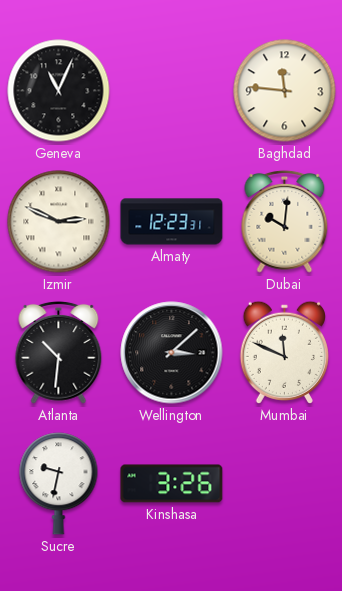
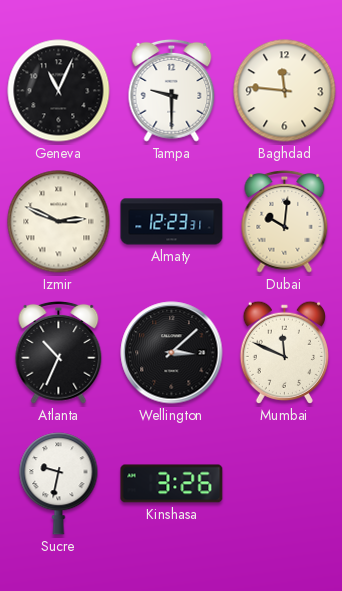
Tampa: none -> 9:30
Atlanta: 10:31 -> 10:34
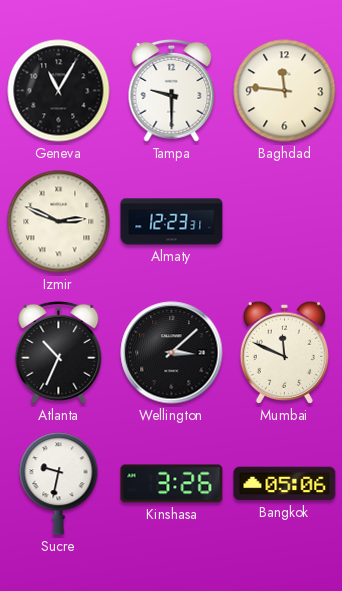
Geneva: 11:04 -> 11:05
Dubai: 10:01 -> none
Bangkok: none -> 05:06
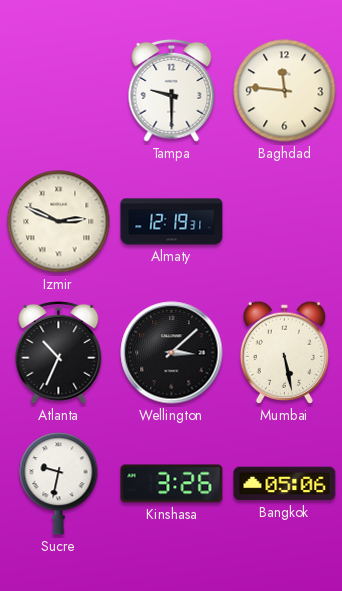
Geneva: 11:05 -> none
Almaty: 12:23 -> 12:19
Mumbai: 11:49 -> 5:28
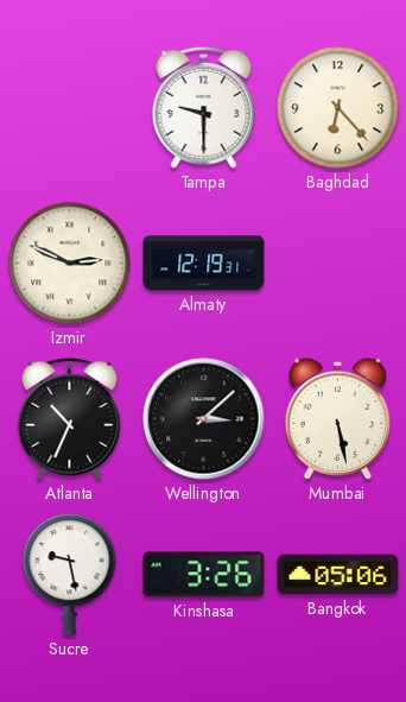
Baghdad: 11:46 -> 6:23
Sucre: 9:32 -> 9:28
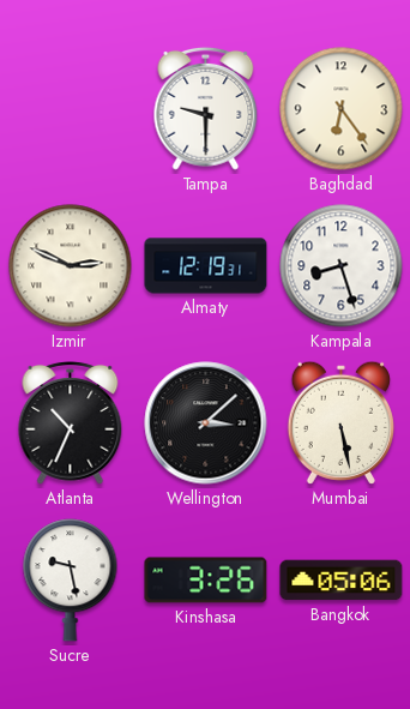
Baghdad: 6:23 -> 6:24
Kampala: none -> 8:27
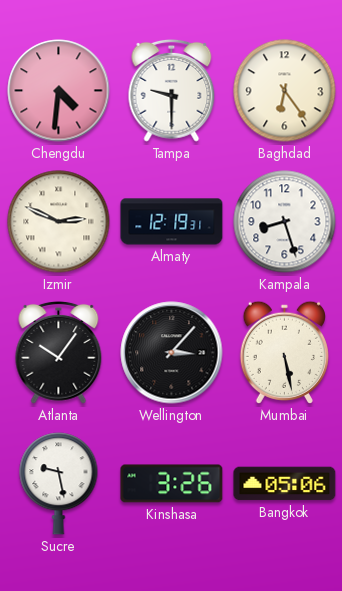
Chengdu: none -> 4:31
Atlanta: 10:34 -> 10:06
Wellington: 3:08 -> 3:07
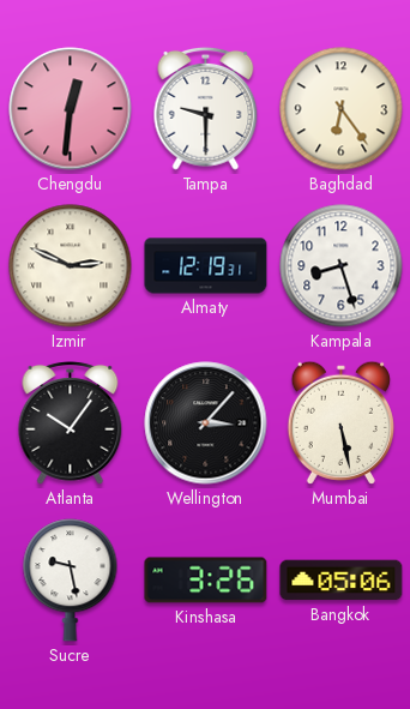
Chengdu: 4:31 -> 12:31
